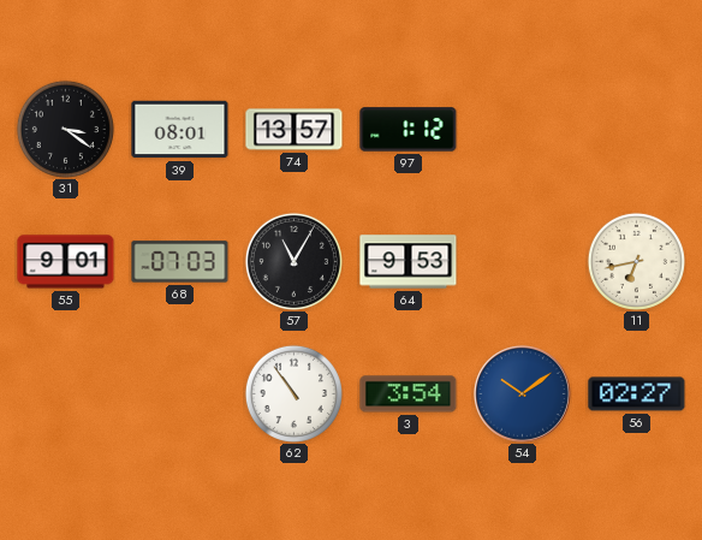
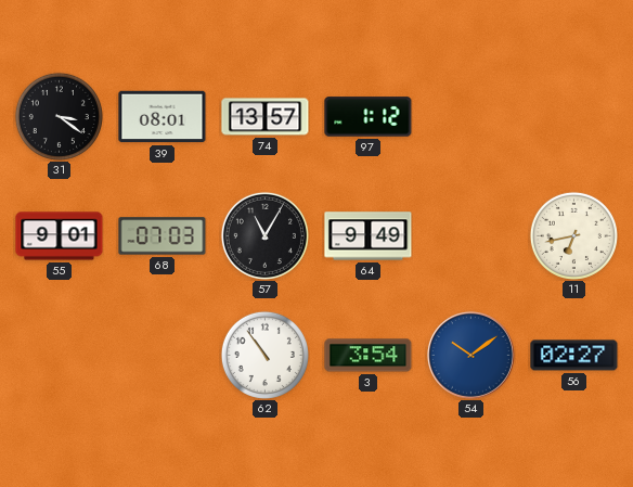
64: 9:53 -> 9:49
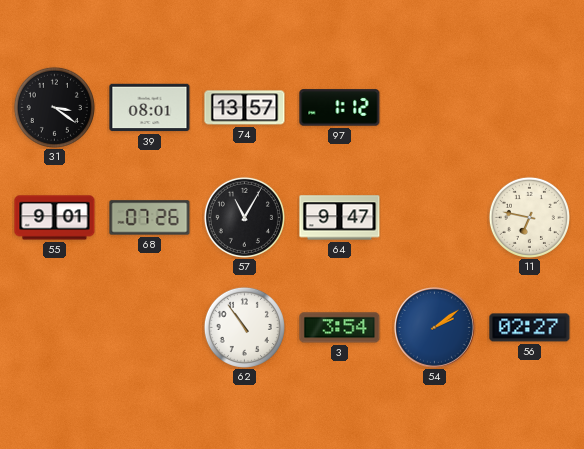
68: 07:03 -> 07:26
64: 9:49 -> 9:47
11: 6:43 -> 6:47
54: 10:09 -> 2:09
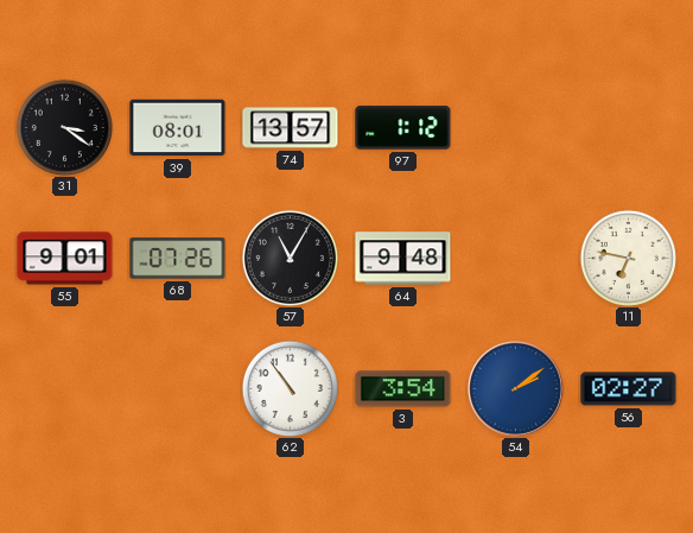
64: 9:47 -> 9:48
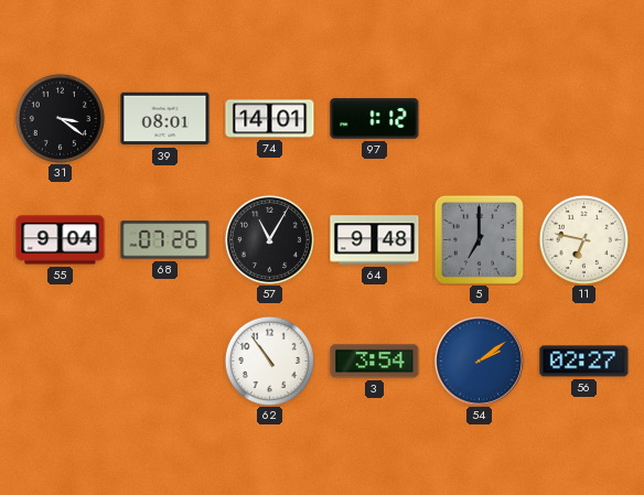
74: 13:57 -> 14:01
55: 9:01 -> 9:04
5: none -> 7:00
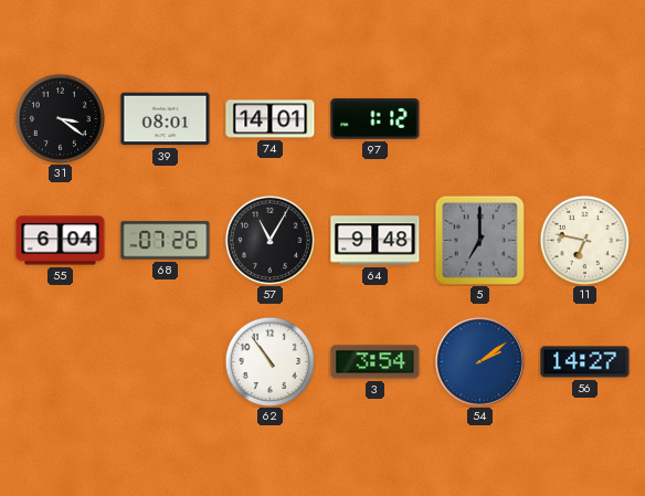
55: 9:04 -> 6:04
56: 02:27 -> 14:27
